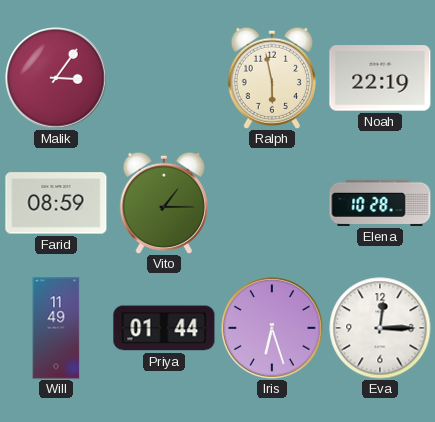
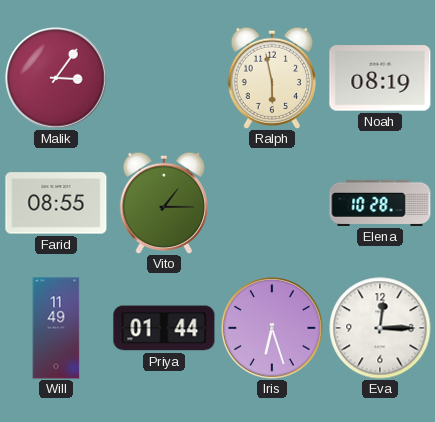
Noah: 22:19 -> 08:19
Farid: 08:59 -> 08:55
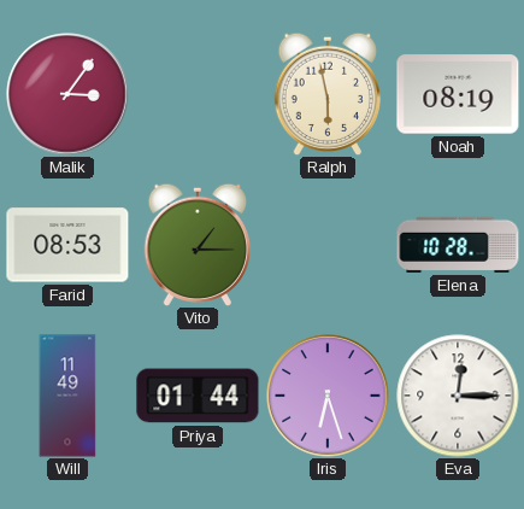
Farid: 08:55 -> 08:53
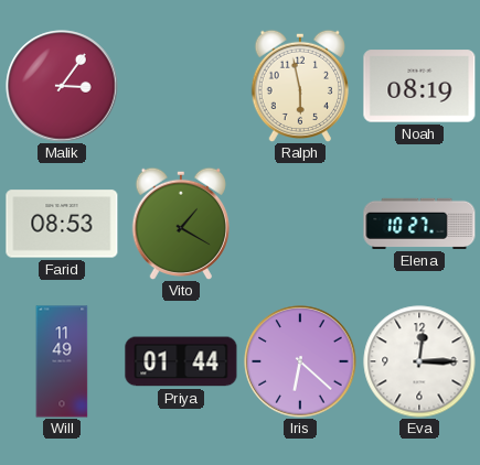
Vito: 1:15 -> 1:20
Elena: 10:28 -> 10:27
Iris: 6:27 -> 6:22
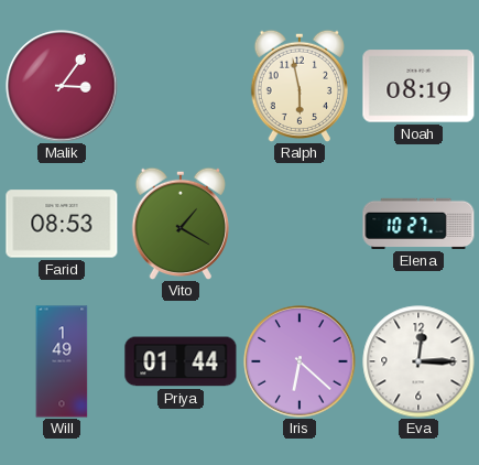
Will: 11:49 -> 1:49
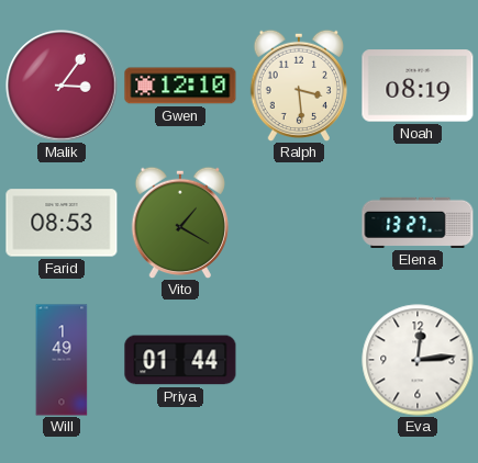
Gwen: none -> 12:10
Ralph: 5:58 -> 3:29
Elena: 10:27 -> 13:27
Iris: 6:22 -> none
Eva: 12:15 -> 12:14
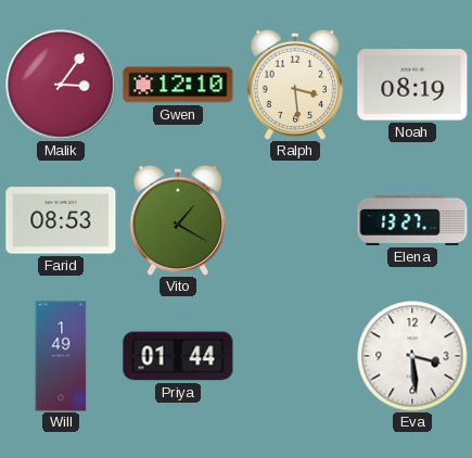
Eva: 12:14 -> 3:29
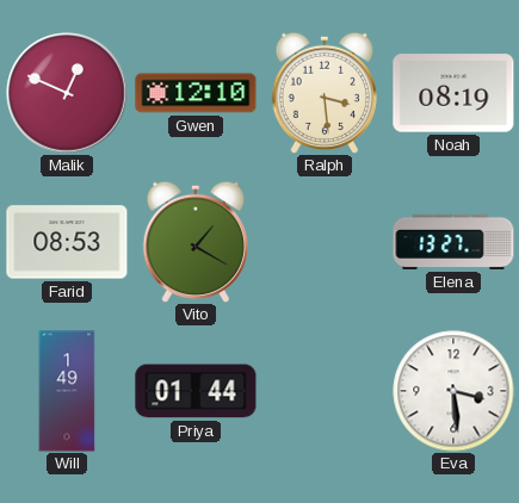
Malik: 3:06 -> 12:49
